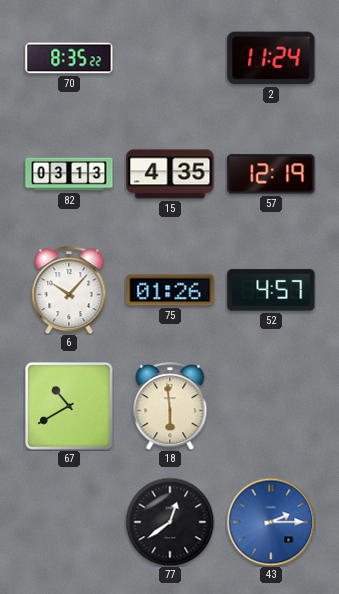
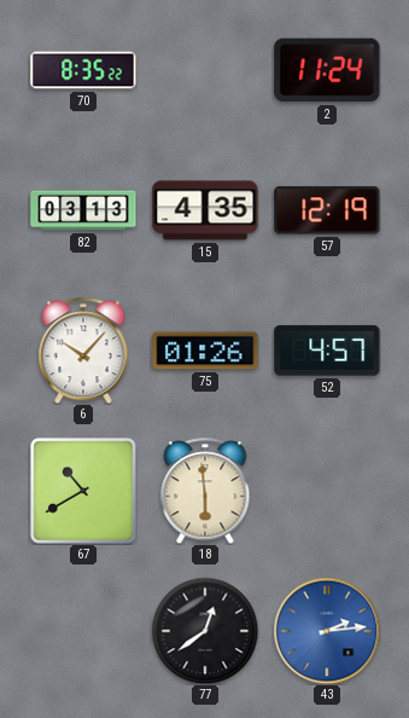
43: 2:15 -> 2:14
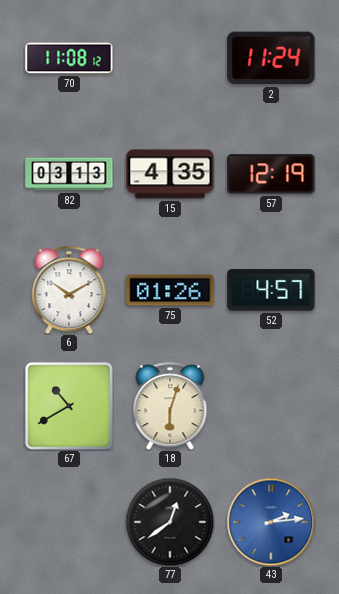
70: 8:35 -> 11:08
6: 10:07 -> 10:10
18: 5:59 -> 6:03
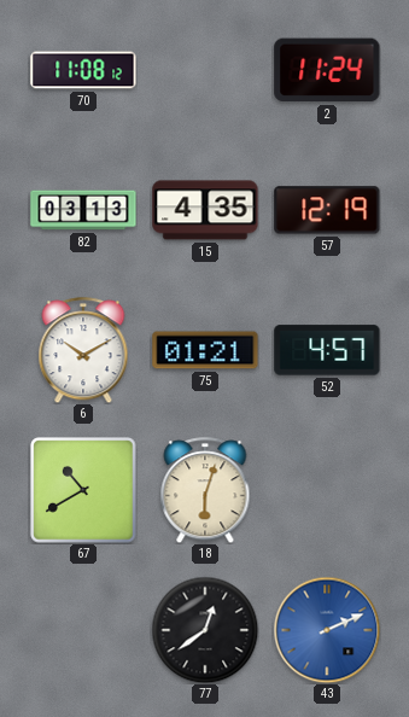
75: 01:26 -> 01:21
43: 2:14 -> 2:11
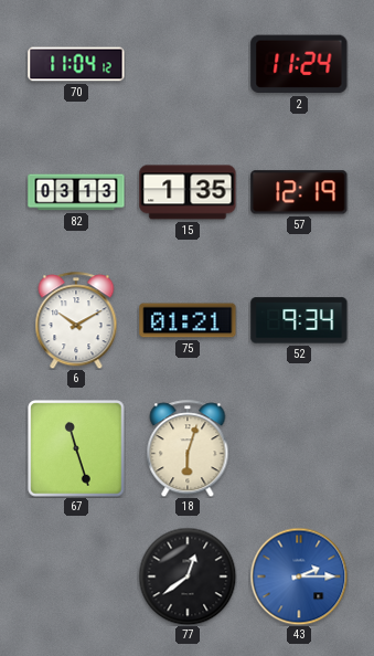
70: 11:08 -> 11:04
15: 4:35 -> 1:35
52: 4:57 -> 9:34
67: 10:40 -> 11:27
43: 2:11 -> 2:15
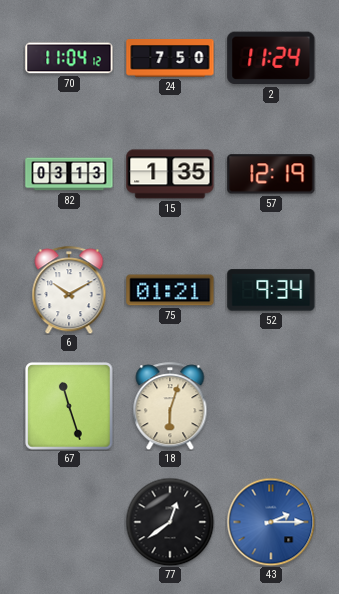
24: none -> 7:50
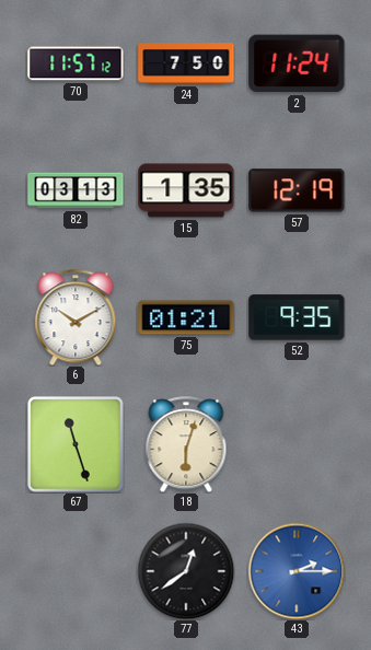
70: 11:04 -> 11:57
52: 9:34 -> 9:35
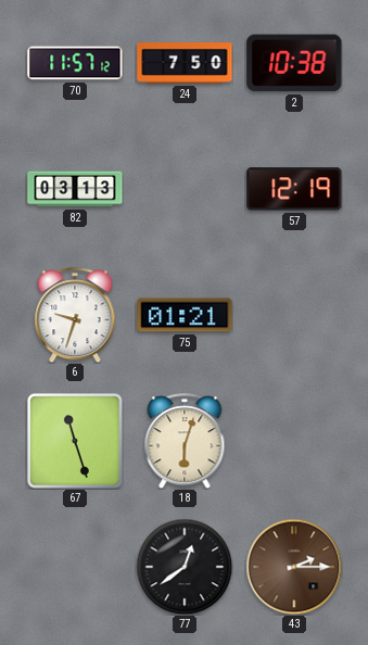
2: 11:24 -> 10:38
15: 1:35 -> none
6: 10:10 -> 9:33
52: 9:35 -> none
43 dial: blue -> brown
